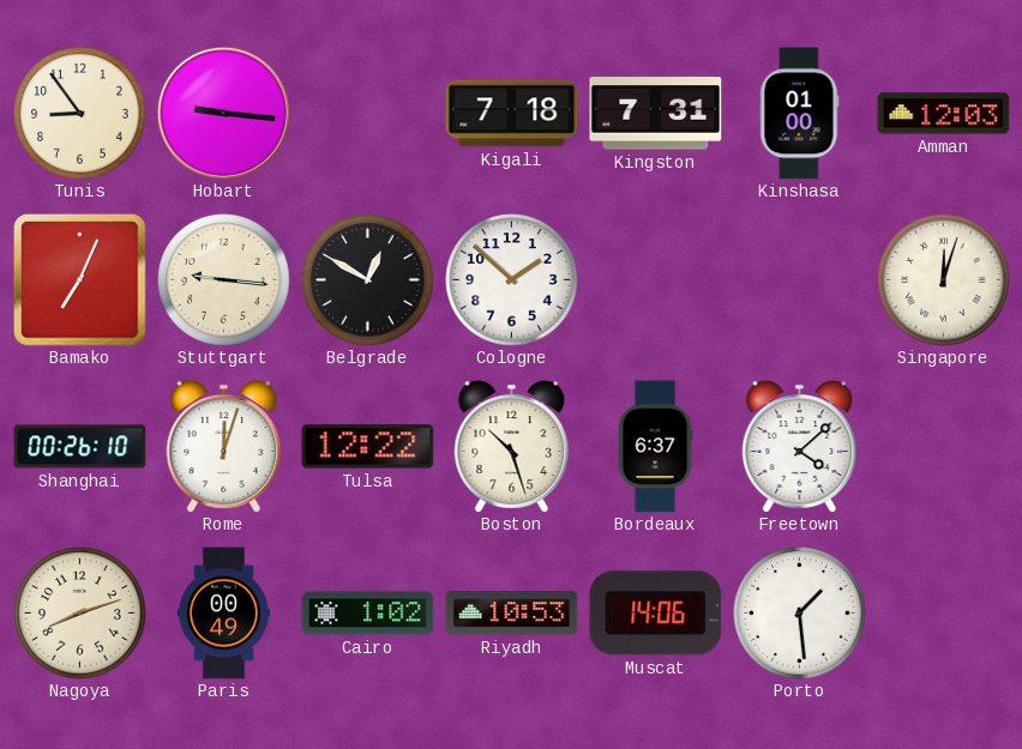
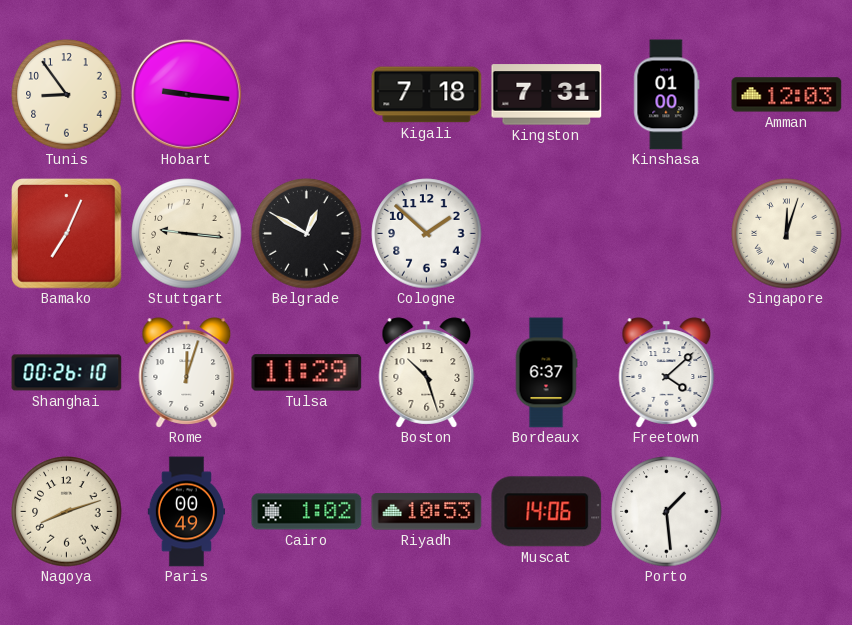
Tulsa: 12:22 -> 11:29
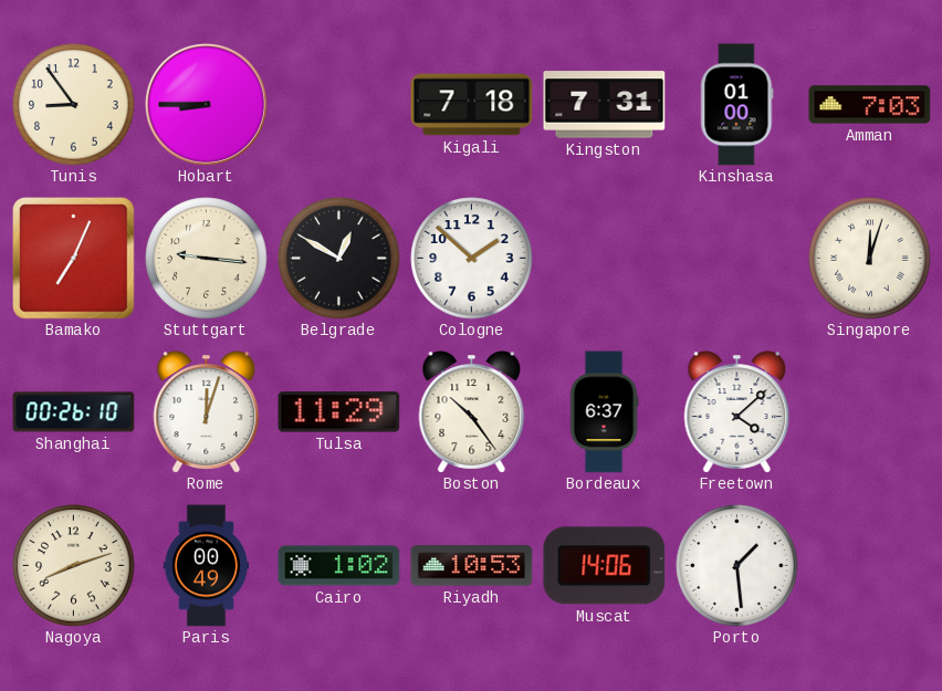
Hobart: 9:16 -> 8:45
Amman: 12:03 -> 7:03
Boston: 10:27 -> 10:24
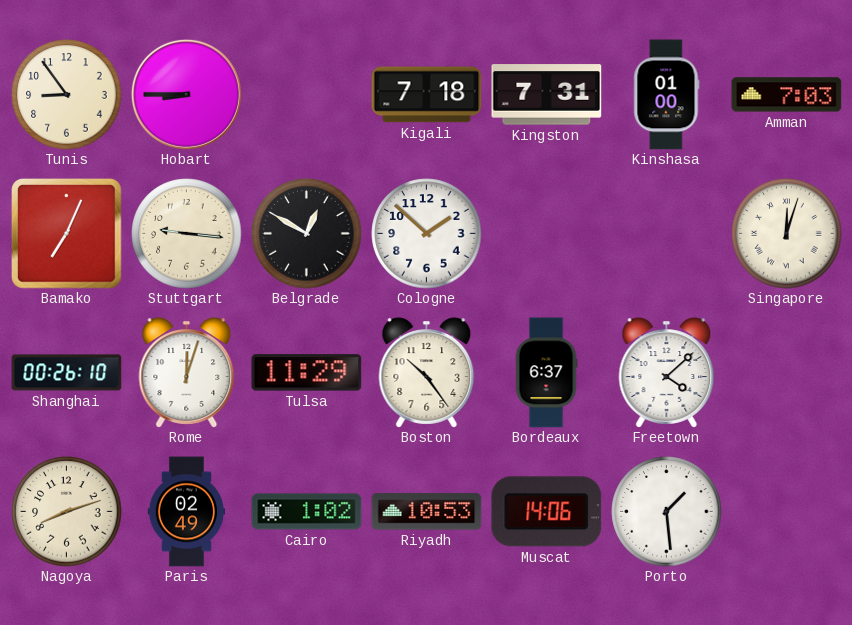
Paris: 00:49 -> 02:49
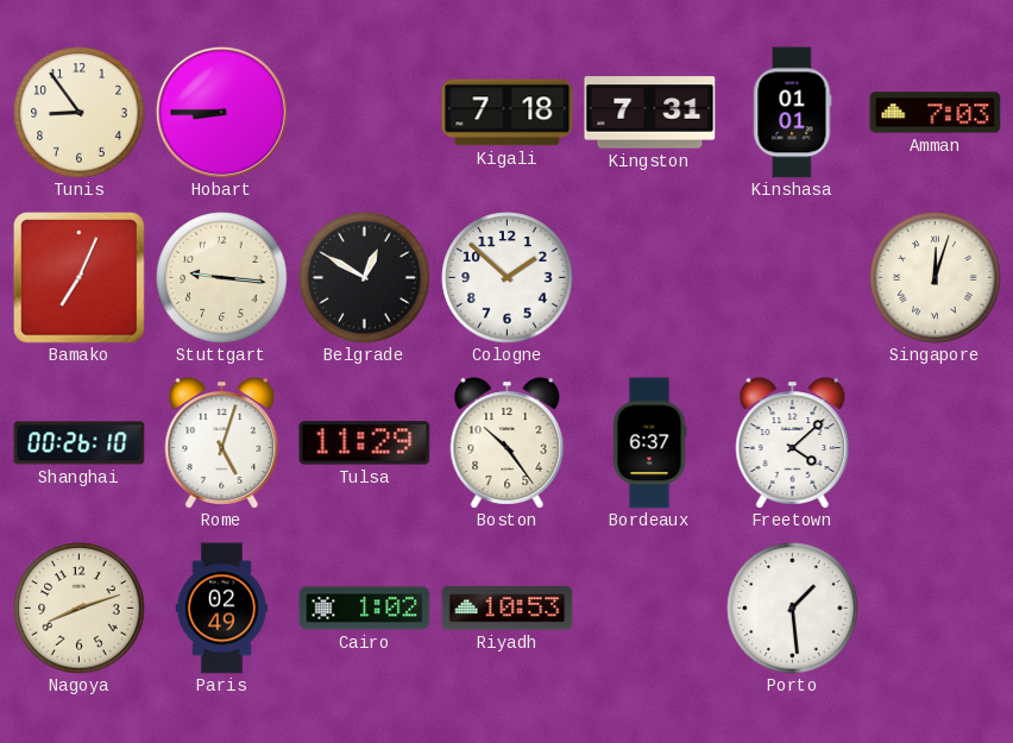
Kinshasa: 01:00 -> 01:01
Rome: 12:03 -> 5:03
Muscat: 14:06 -> none
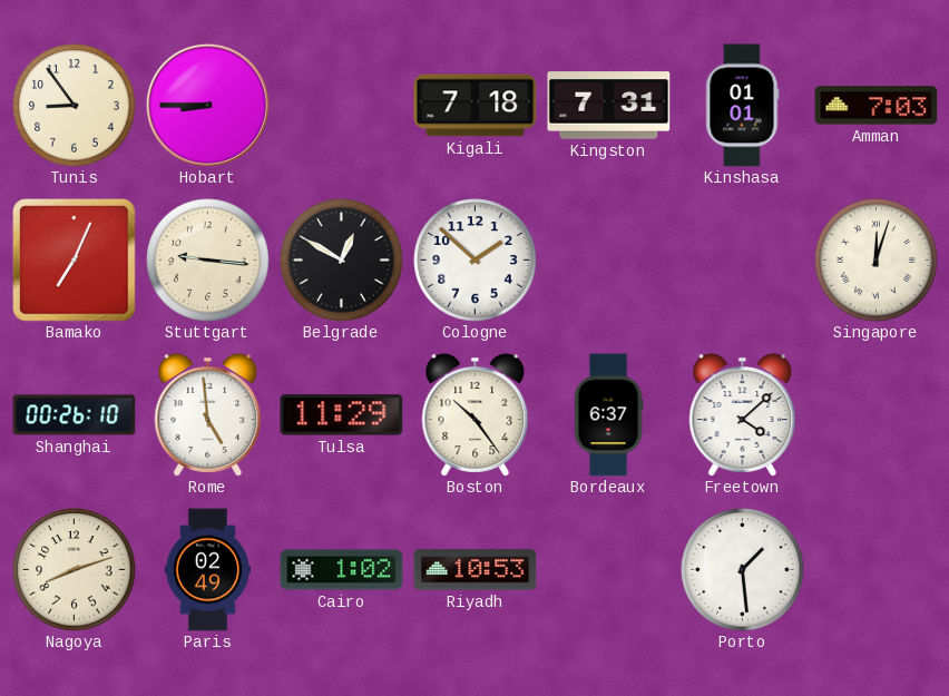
Rome: 5:03 -> 4:59
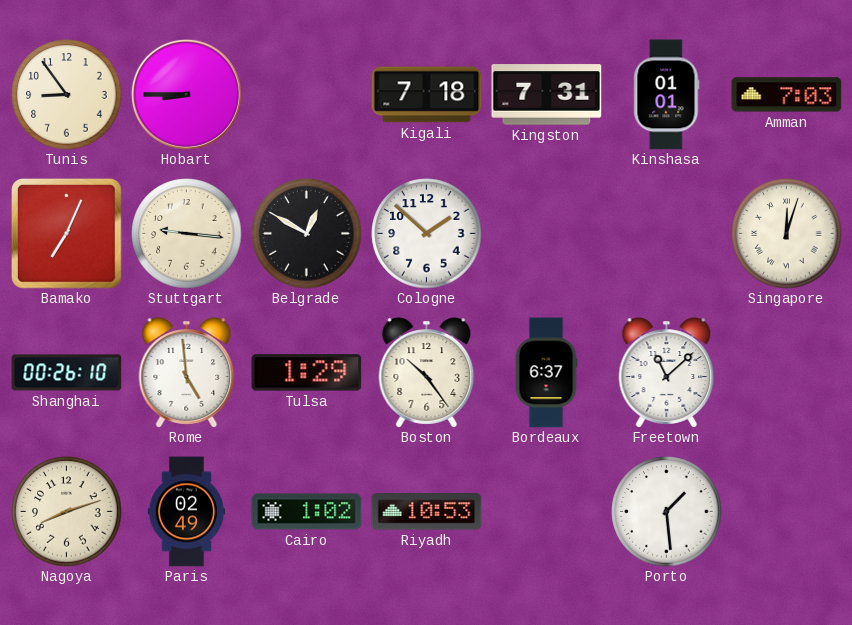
Tulsa: 11:29 -> 1:29
Freetown: 4:08 -> 11:08
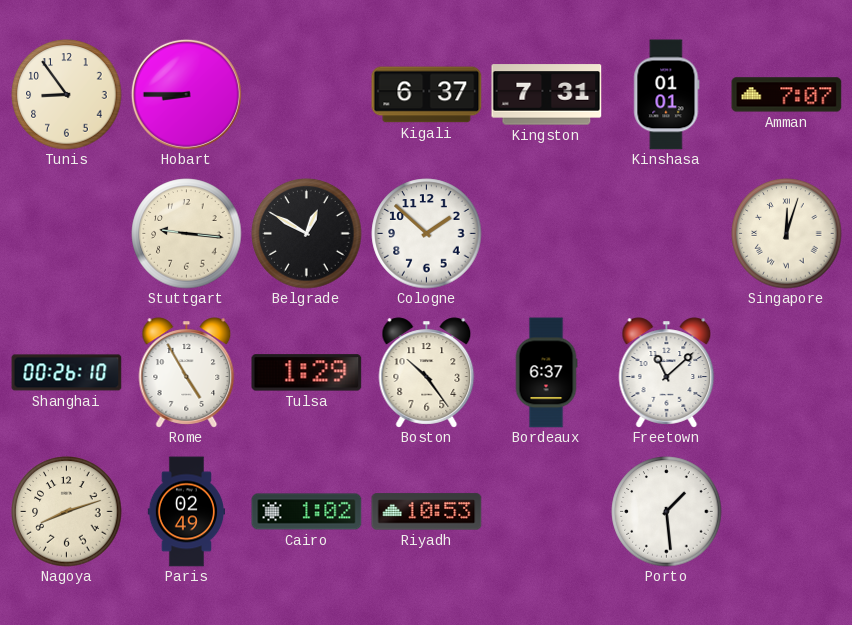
Kigali: 7:18 -> 6:37
Amman: 7:03 -> 7:07
Bamako: 7:04 -> none
Rome: 4:59 -> 4:55
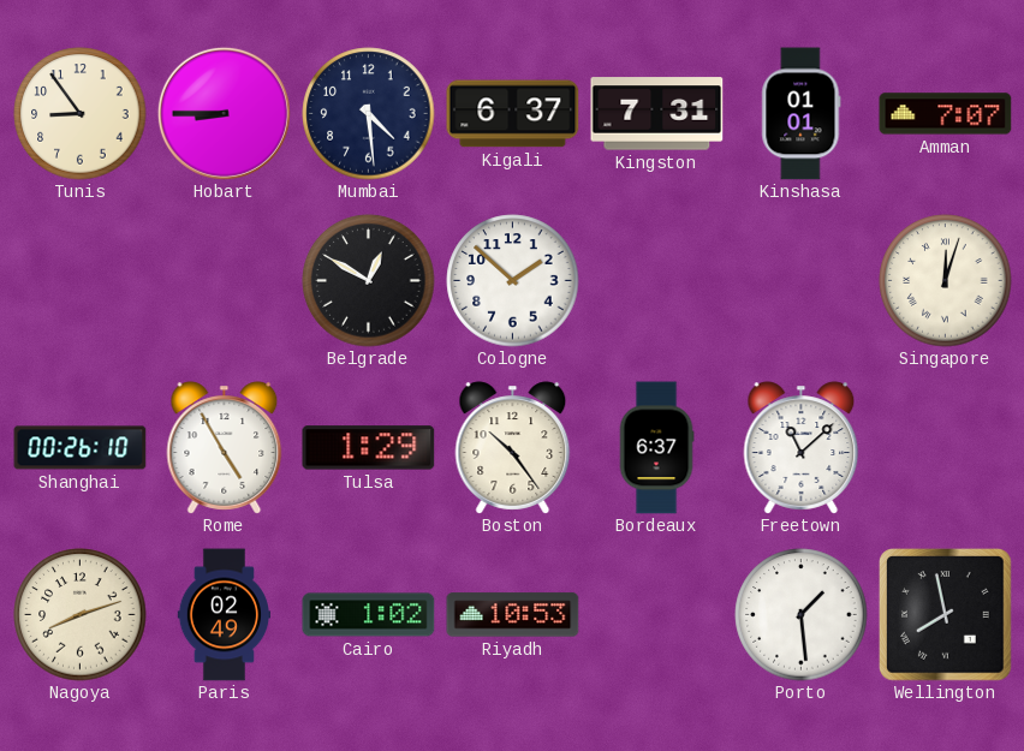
Mumbai: none -> 4:29
Stuttgart: 9:16 -> none
Wellington: none -> 7:58
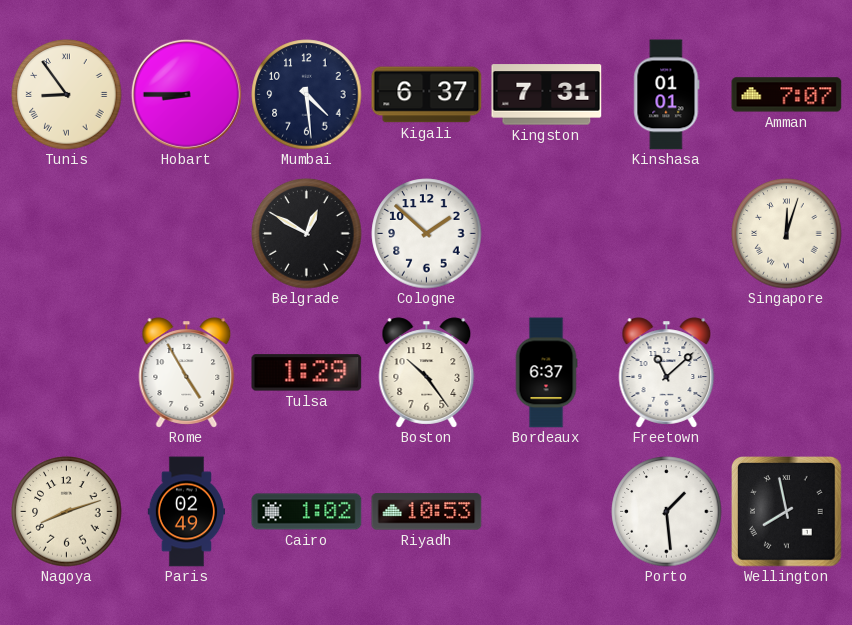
Tunis numerals: Arabic -> Roman
Shanghai: 00:26 -> none
